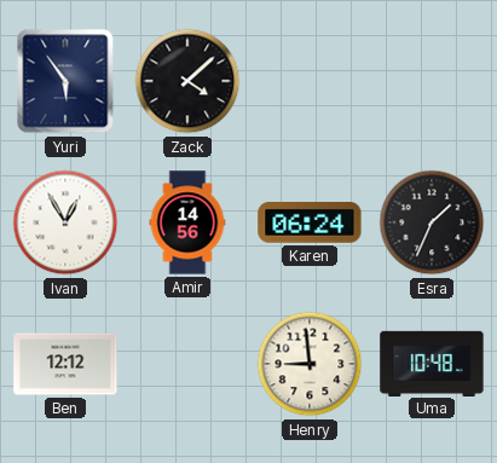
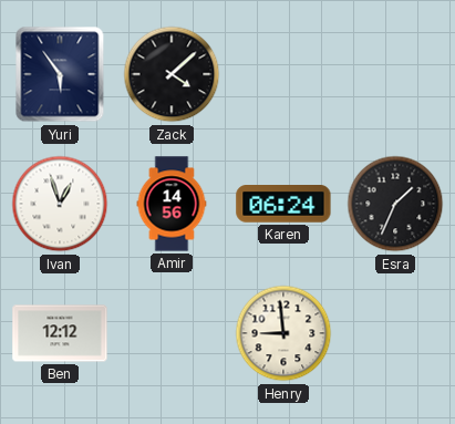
Ivan: 12:55 -> 12:57
Uma: 10:48 -> none
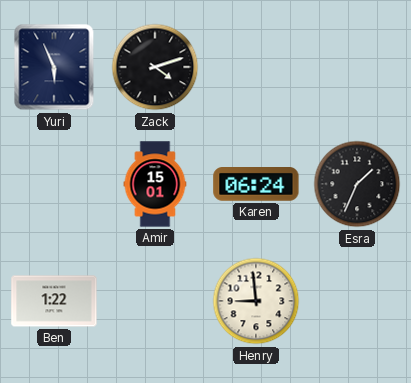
Yuri: 5:54 -> 5:56
Zack: 4:08 -> 4:12
Ivan: 12:57 -> none
Amir: 14:56 -> 15:01
Ben: 12:12 -> 1:22
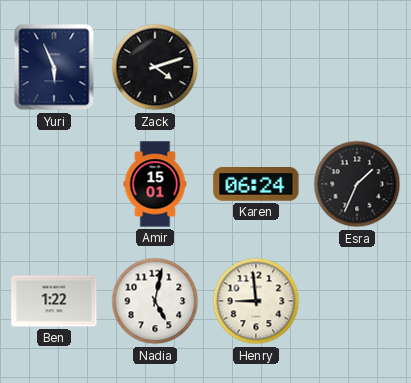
Nadia: none -> 5:02
